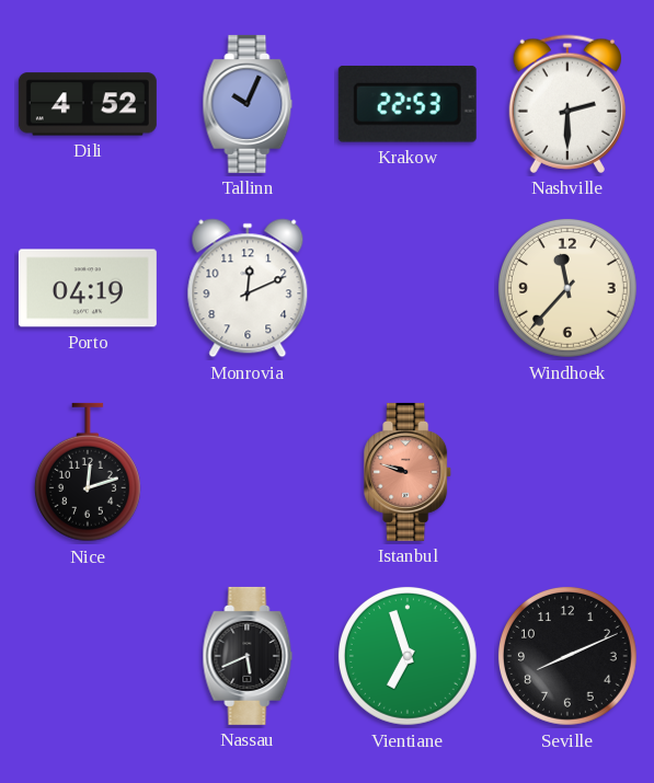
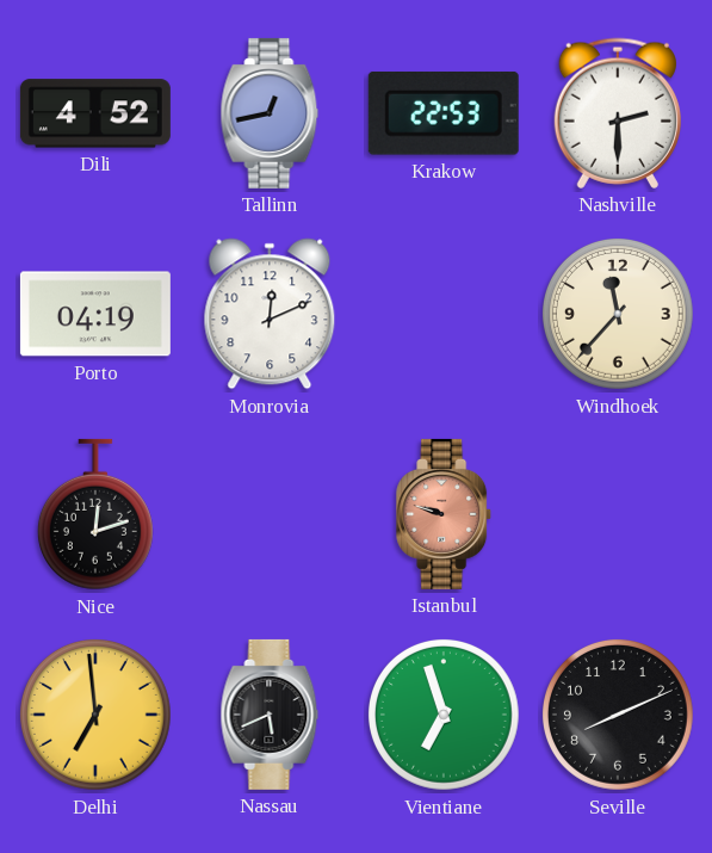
Tallinn: 10:04 -> 12:43
Delhi: none -> 6:59
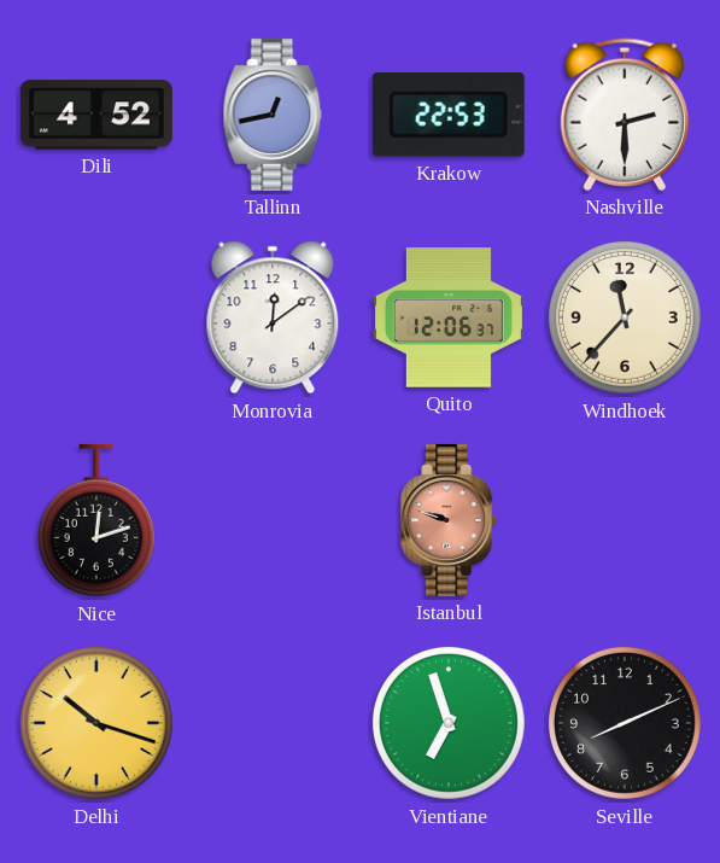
Porto: 04:19 -> none
Monrovia: 12:11 -> 12:09
Quito: none -> 12:06
Delhi: 6:59 -> 10:18
Nassau: 5:41 -> none
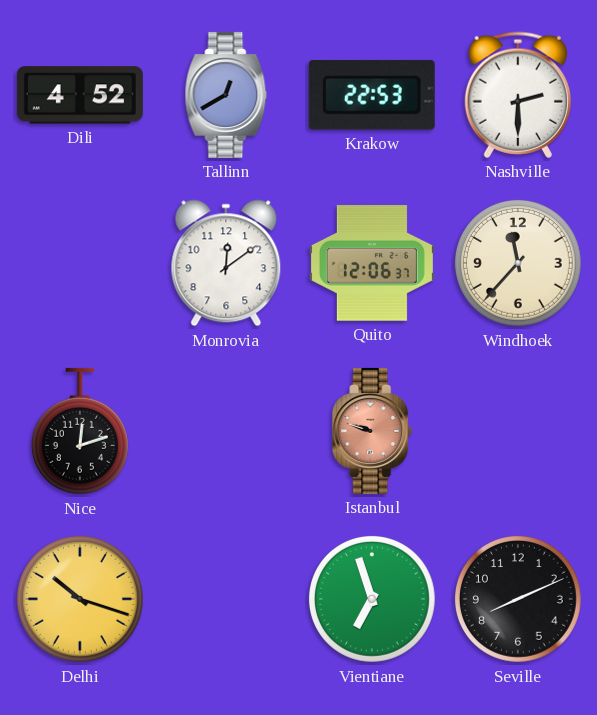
Tallinn: 12:43 -> 12:40
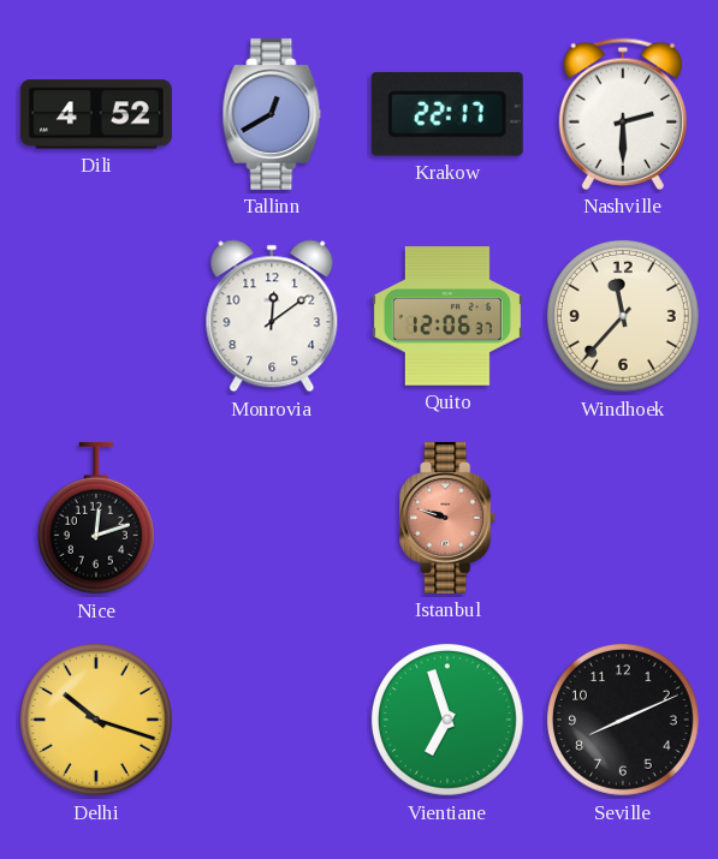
Krakow: 22:53 -> 22:17
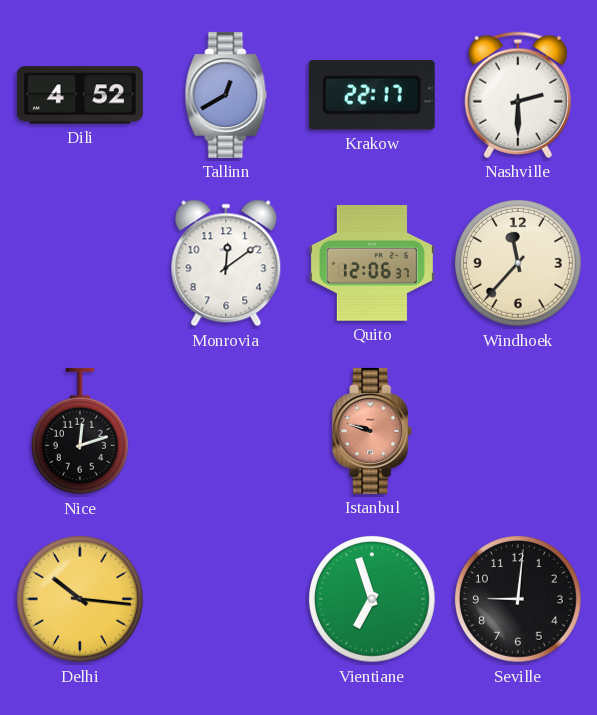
Delhi: 10:18 -> 10:16
Seville: 8:11 -> 9:01
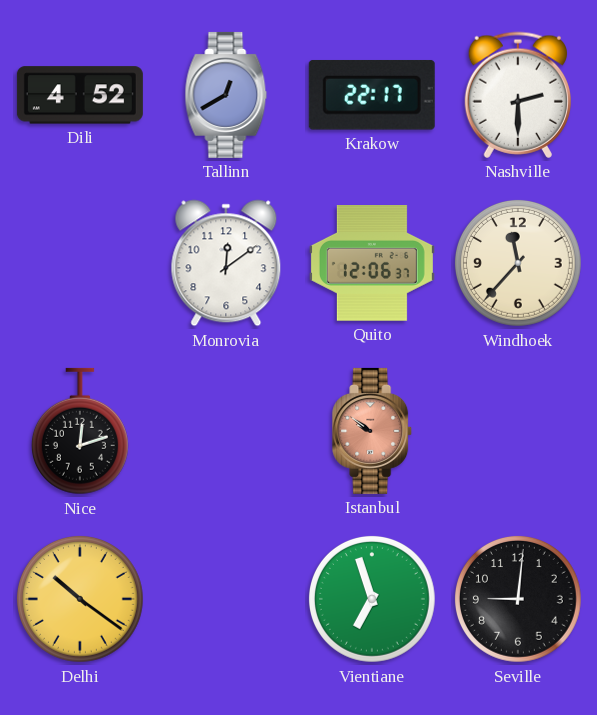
Istanbul: 9:48 -> 9:51
Delhi: 10:16 -> 10:21
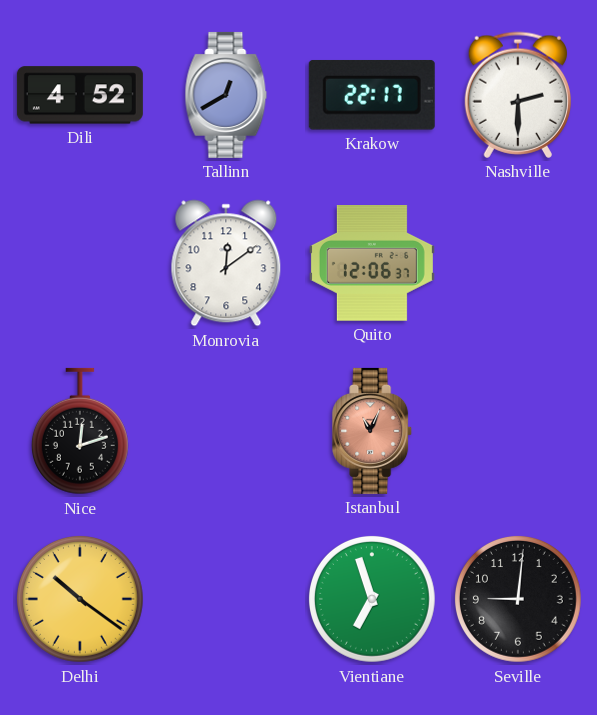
Windhoek: 11:37 -> none
Istanbul: 9:51 -> 11:04
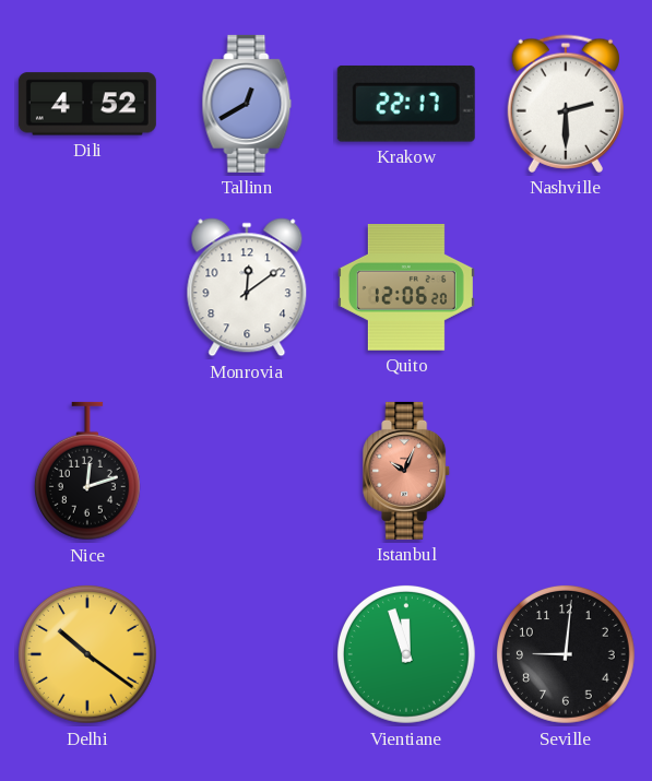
Quito: 12:06:37 -> 12:06:20
Istanbul: 11:04 -> 10:04
Vientiane: 6:57 -> 11:57
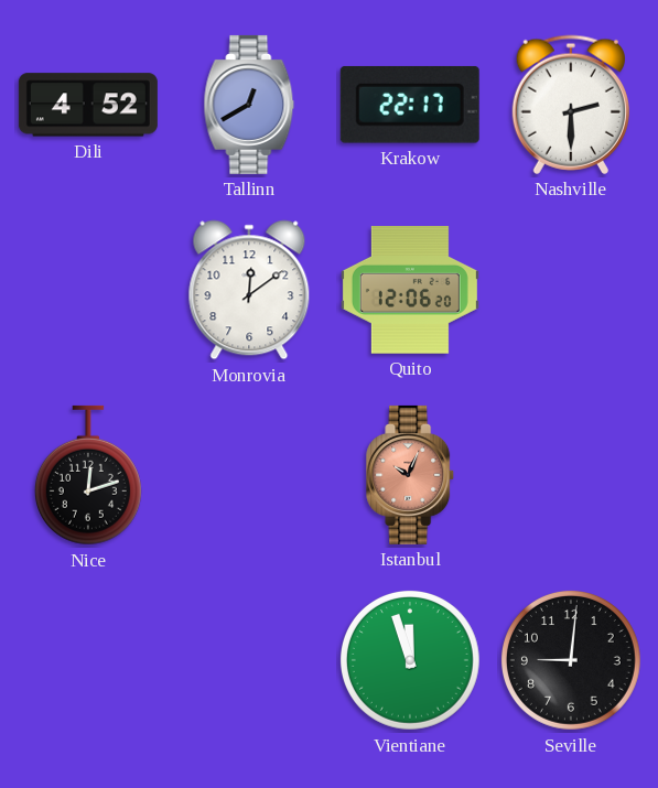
Delhi: 10:21 -> none
